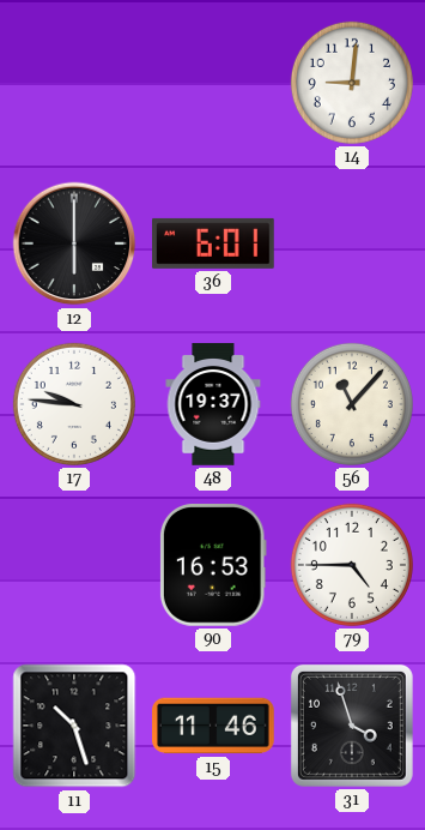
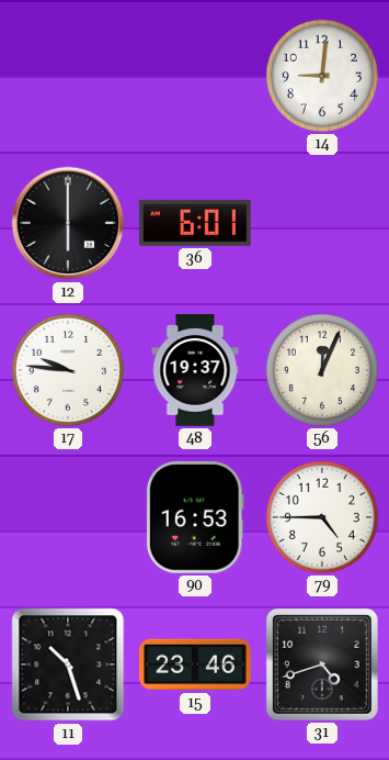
56: 11:07 -> 12:04
15: 11:46 -> 23:46
31: 3:57 -> 4:42
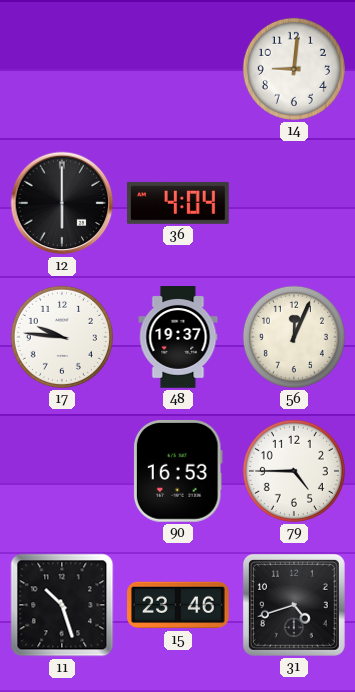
36: 6:01 -> 4:04
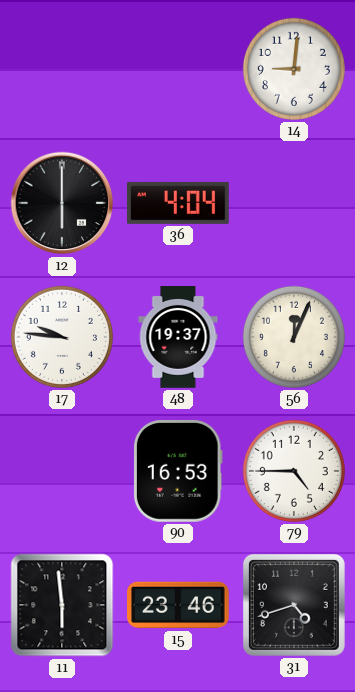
11: 10:27 -> 5:59
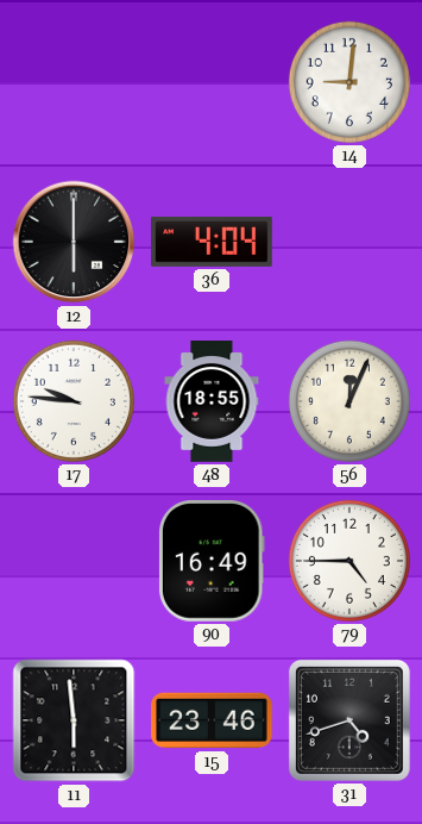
48: 19:37 -> 18:55
90: 16:53 -> 16:49
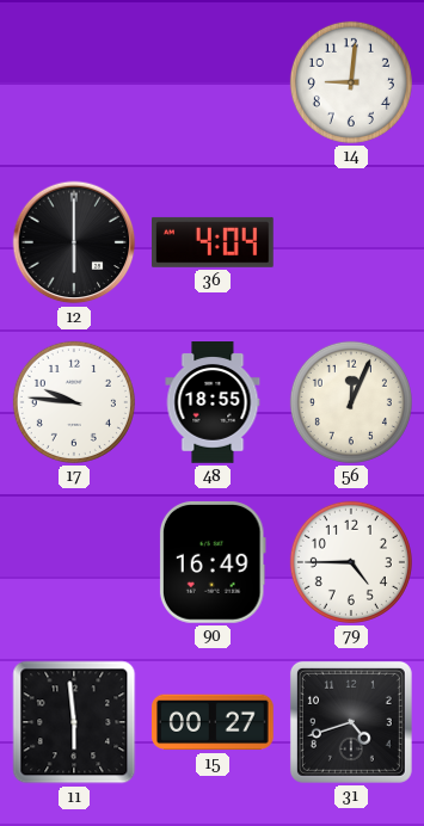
15: 23:46 -> 00:27
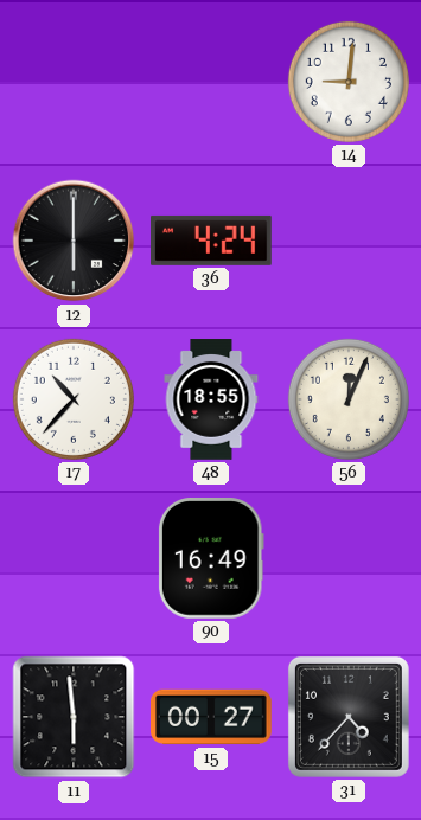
36: 4:04 -> 4:24
17: 9:46 -> 10:37
79: 4:45 -> none
31: 4:42 -> 4:37
